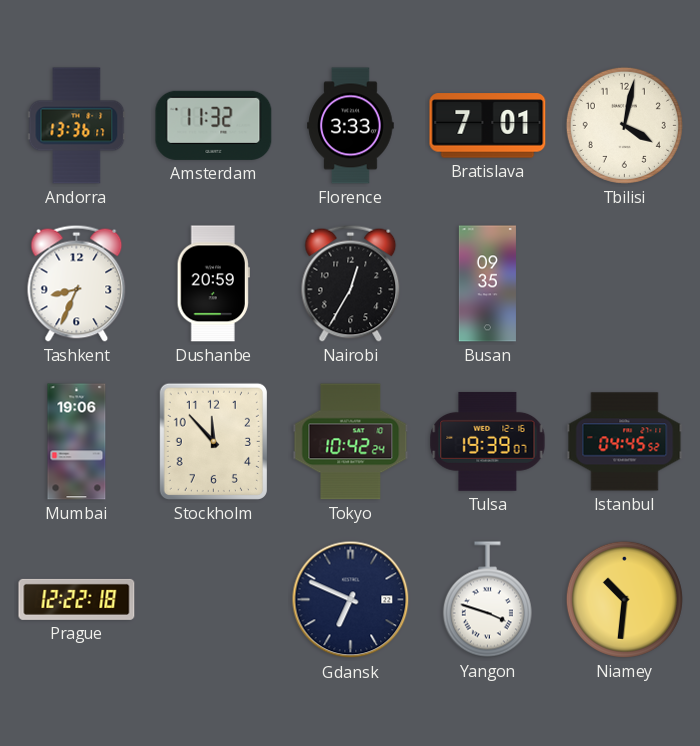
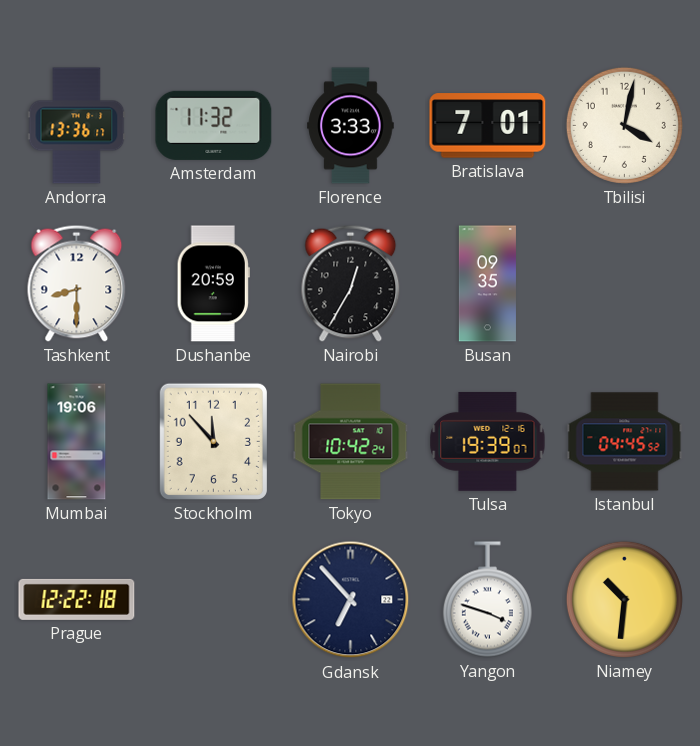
Tashkent: 8:34 -> 8:30
Gdansk: 6:49 -> 6:53
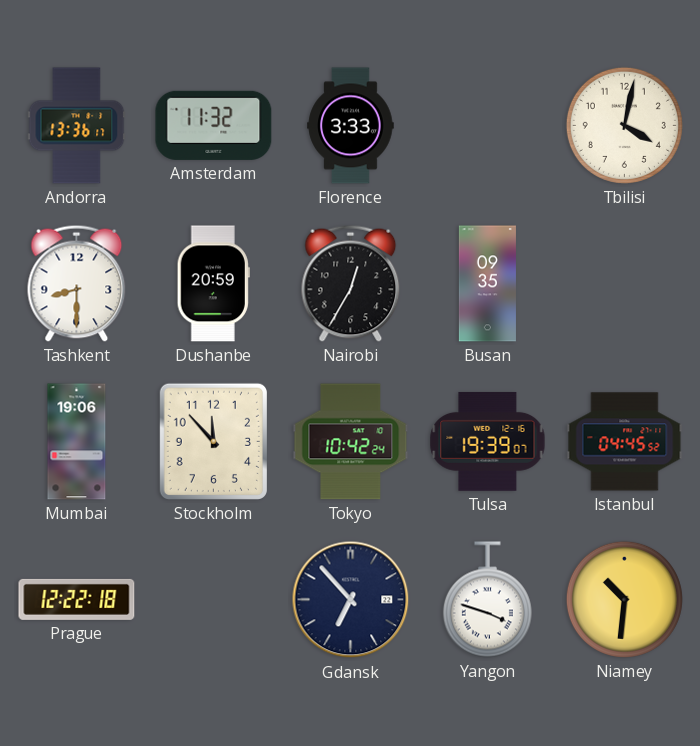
Bratislava: 7:01 -> none
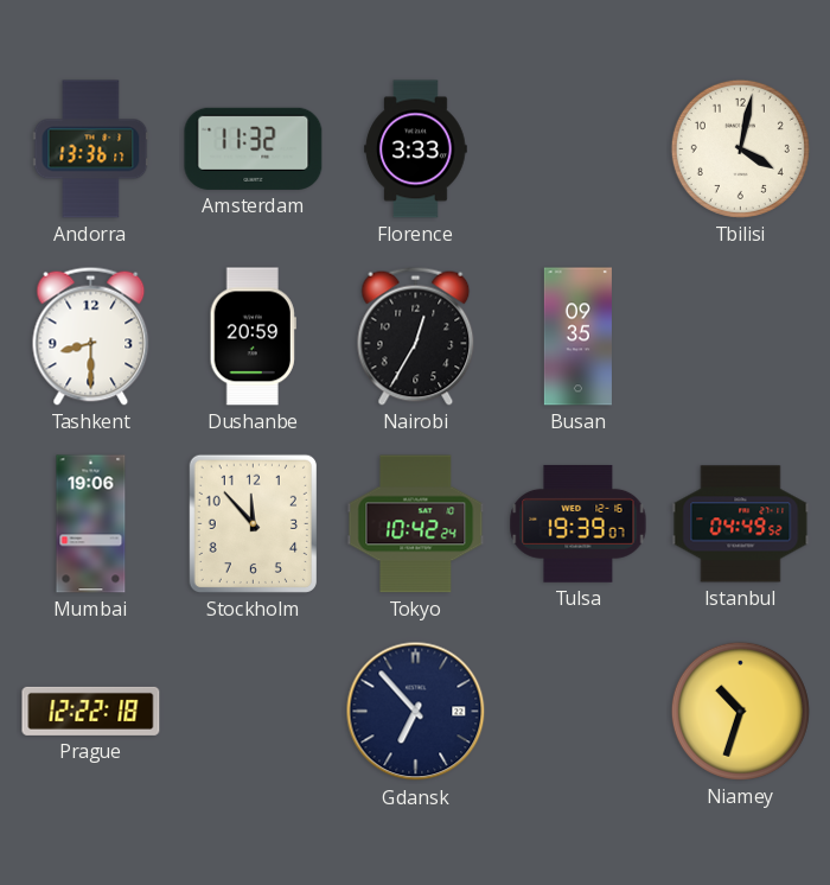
Istanbul: 04:45 -> 04:49
Yangon: 3:48 -> none
Niamey: 10:31 -> 10:33
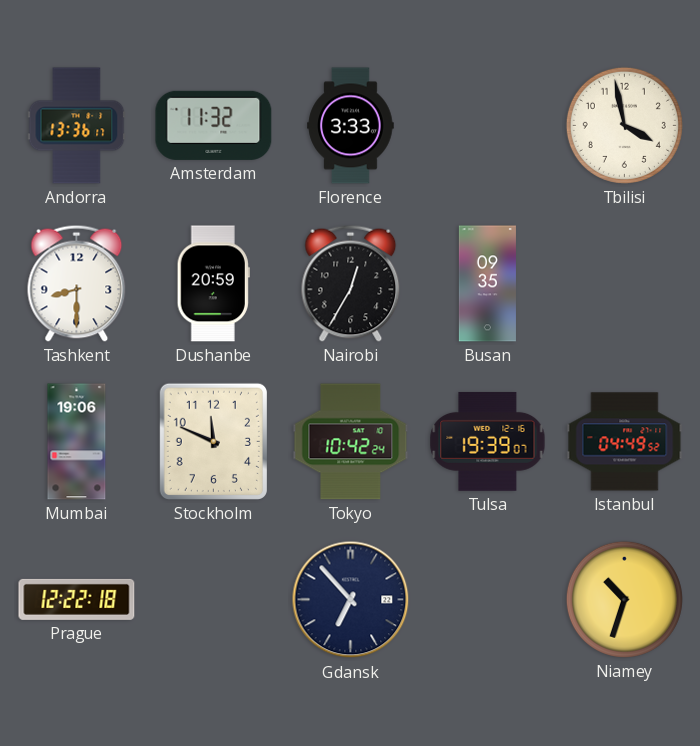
Tbilisi: 4:02 -> 3:58
Stockholm: 11:53 -> 11:49
